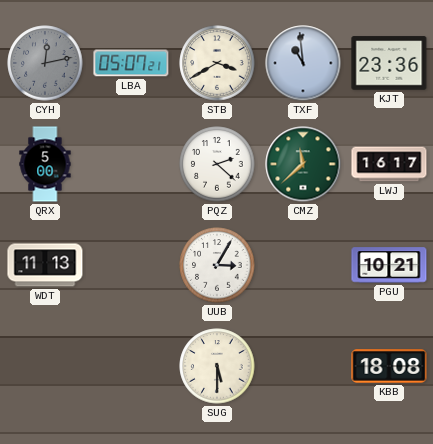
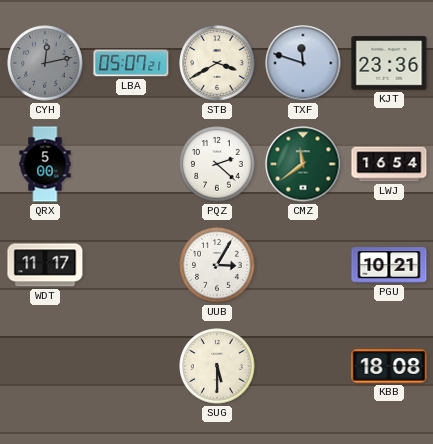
TXF: 10:59 -> 11:48
CMZ: 11:38 -> 11:39
LWJ: 16:17 -> 16:54
WDT: 11:13 -> 11:17
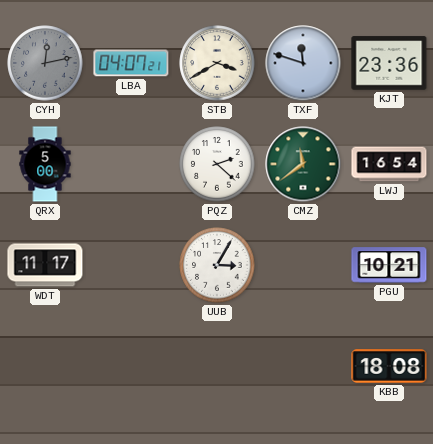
LBA: 05:07 -> 04:07
SUG: 5:30 -> none
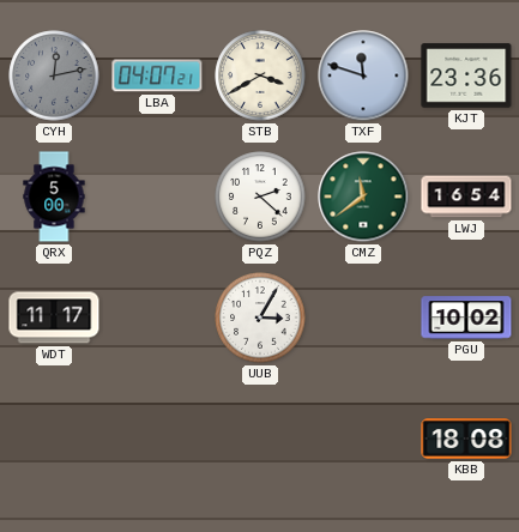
PGU: 10:21 -> 10:02
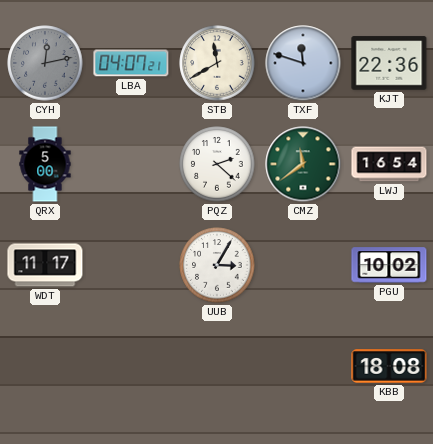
STB: 3:40 -> 11:40
KJT: 23:36 -> 22:36
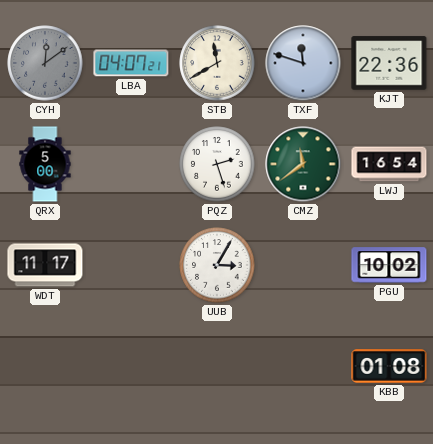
CYH: 12:13 -> 12:09
PQZ: 2:22 -> 2:27
KBB: 18:08 -> 01:08
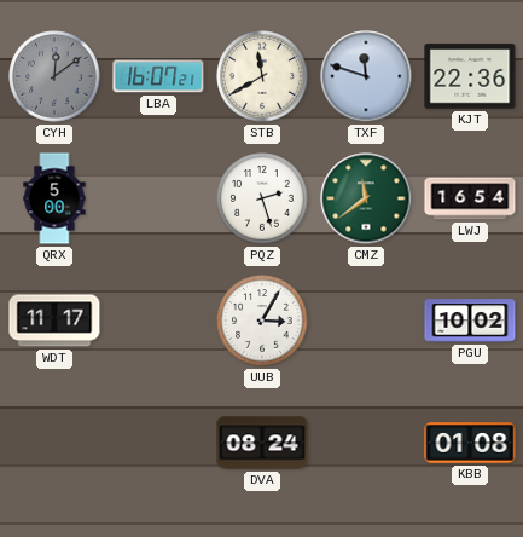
LBA: 04:07 -> 16:07
DVA: none -> 08:24
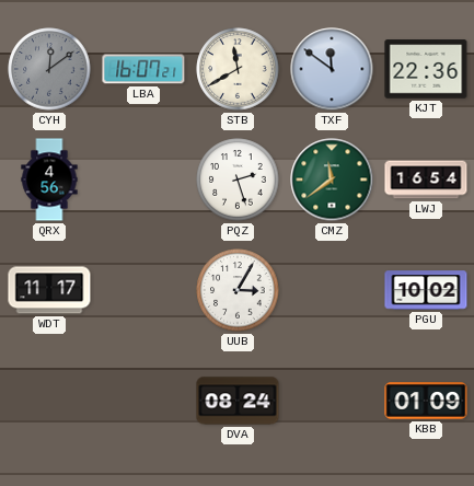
TXF: 11:48 -> 11:51
QRX: 5:00 -> 4:56
KBB: 01:08 -> 01:09
